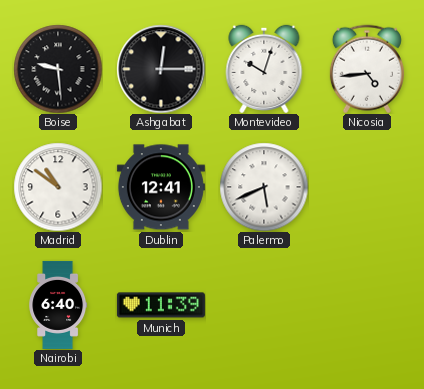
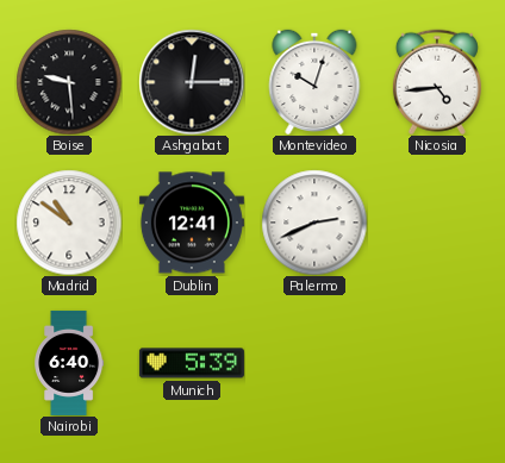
Palermo: 5:41 -> 2:41
Munich: 11:39 -> 5:39
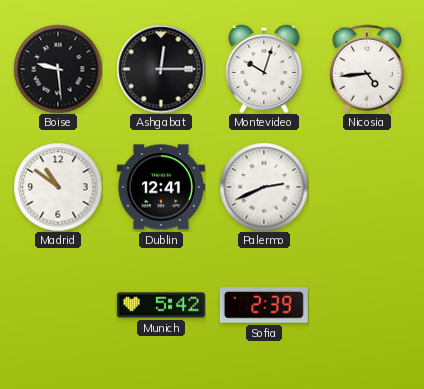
Nairobi: 6:40 -> none
Munich: 5:39 -> 5:42
Sofia: none -> 2:39
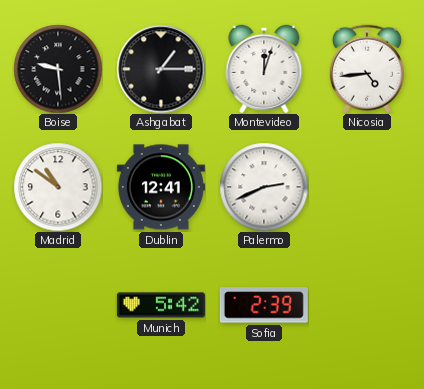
Ashgabat: 12:15 -> 1:15
Montevideo: 10:03 -> 12:03
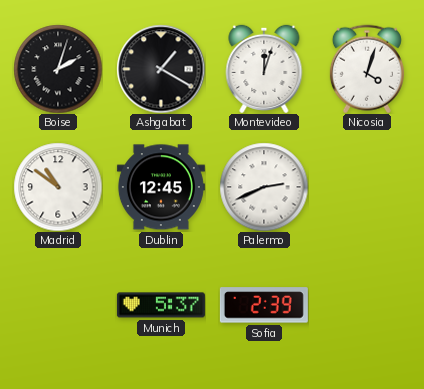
Boise: 9:29 -> 2:03
Ashgabat: 1:15 -> 1:20
Nicosia: 4:44 -> 4:03
Dublin: 12:41 -> 12:45
Munich: 5:42 -> 5:37
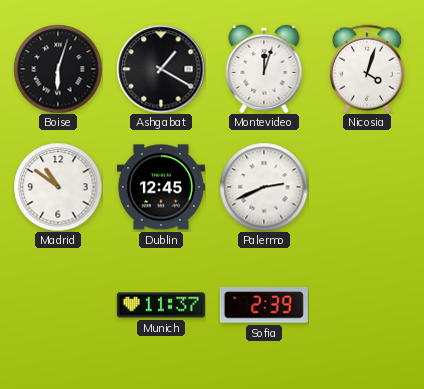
Boise: 2:03 -> 6:03
Munich: 5:37 -> 11:37
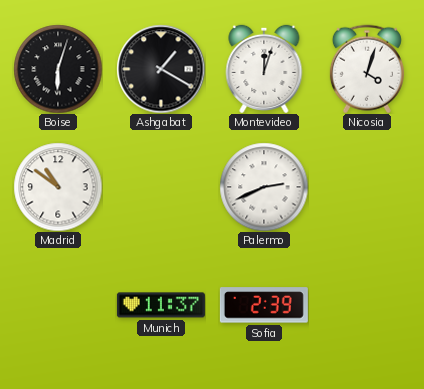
Dublin: 12:45 -> none
